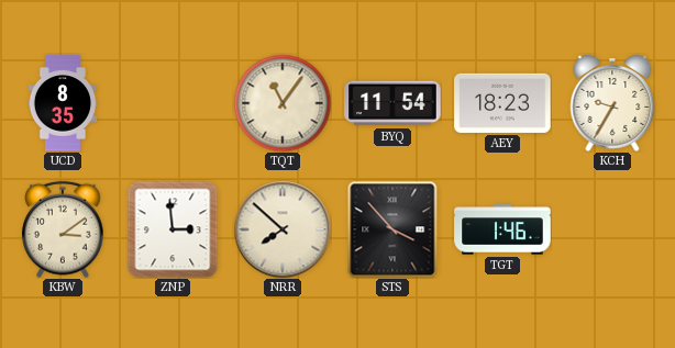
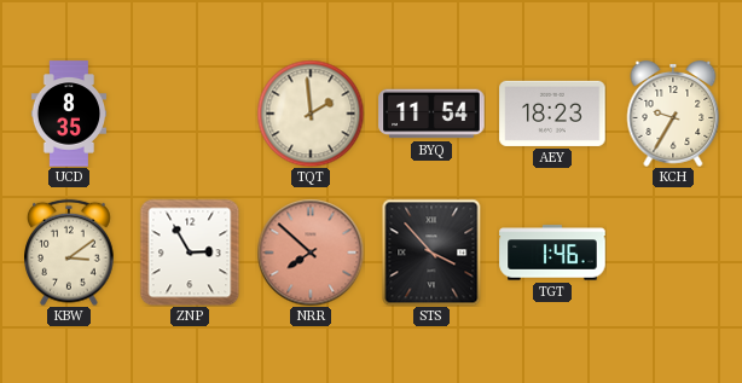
TQT: 11:06 -> 1:59
ZNP: 2:59 -> 2:55
NRR dial: cream -> salmon
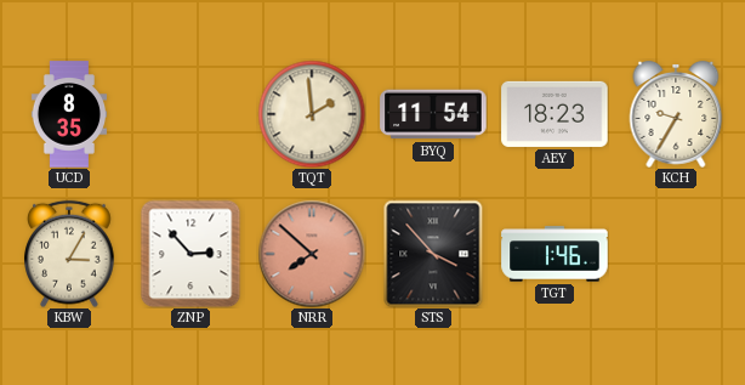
KBW: 3:09 -> 3:05
ZNP: 2:55 -> 2:53
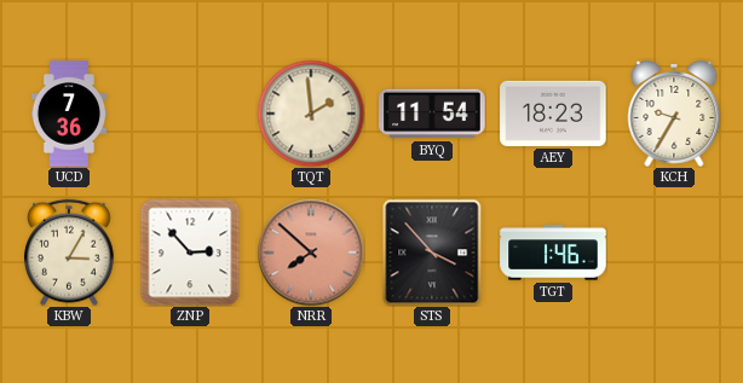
UCD: 8:35 -> 7:36
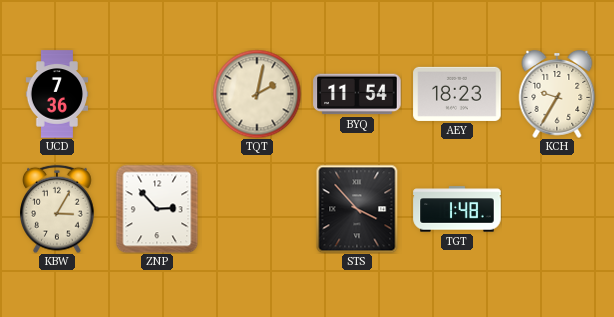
TQT: 1:59 -> 2:02
NRR: 7:52 -> none
TGT: 1:46 -> 1:48
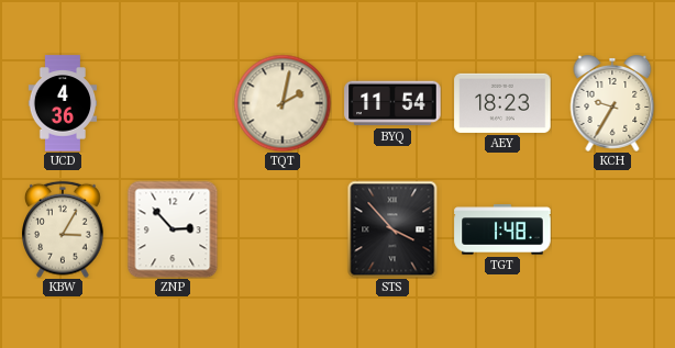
UCD: 7:36 -> 4:36
